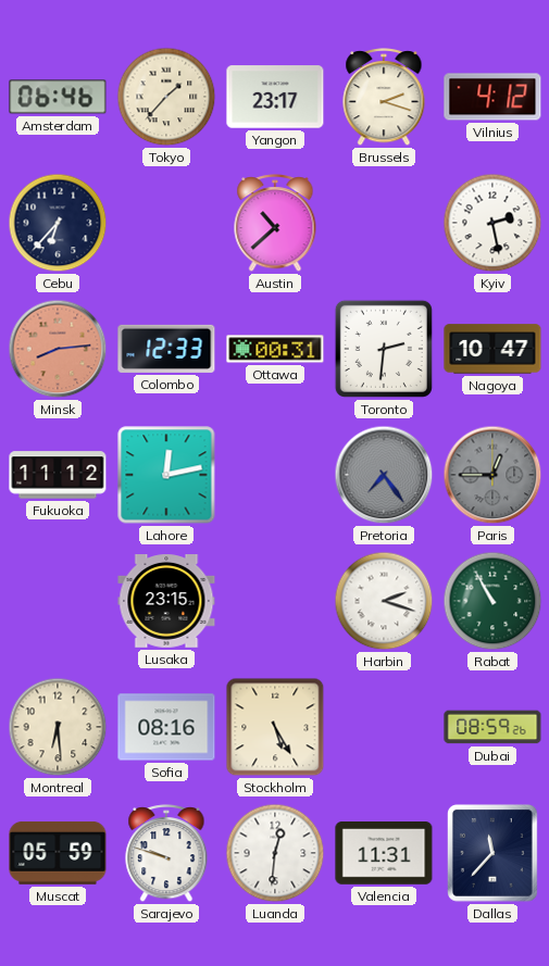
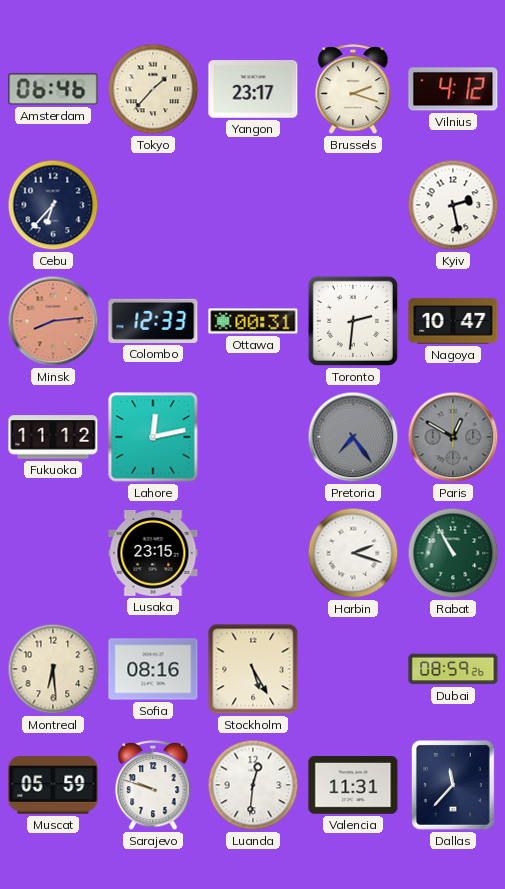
Austin: 10:38 -> none
Paris: 12:45 -> 12:50
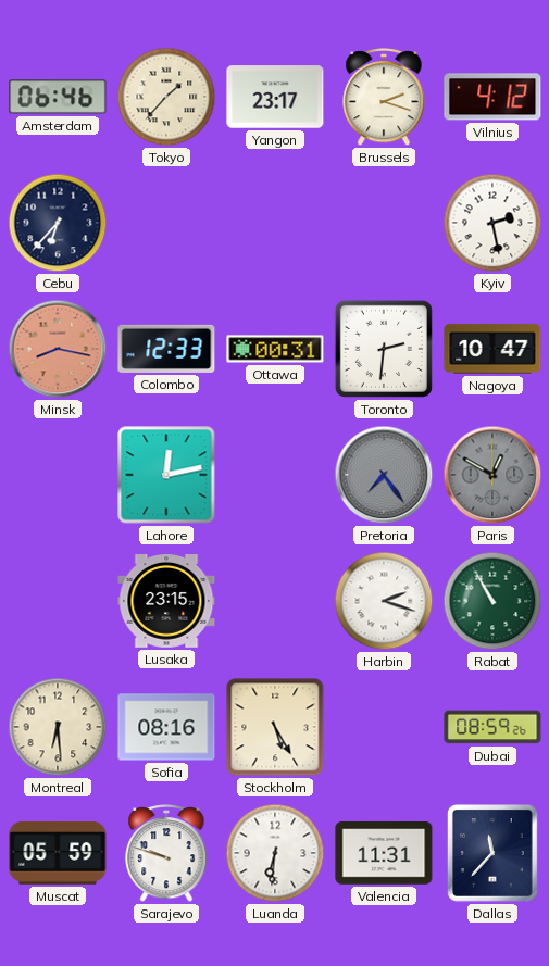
Minsk: 8:14 -> 8:17
Fukuoka: 11:12 -> none
Luanda: 12:31 -> 6:31
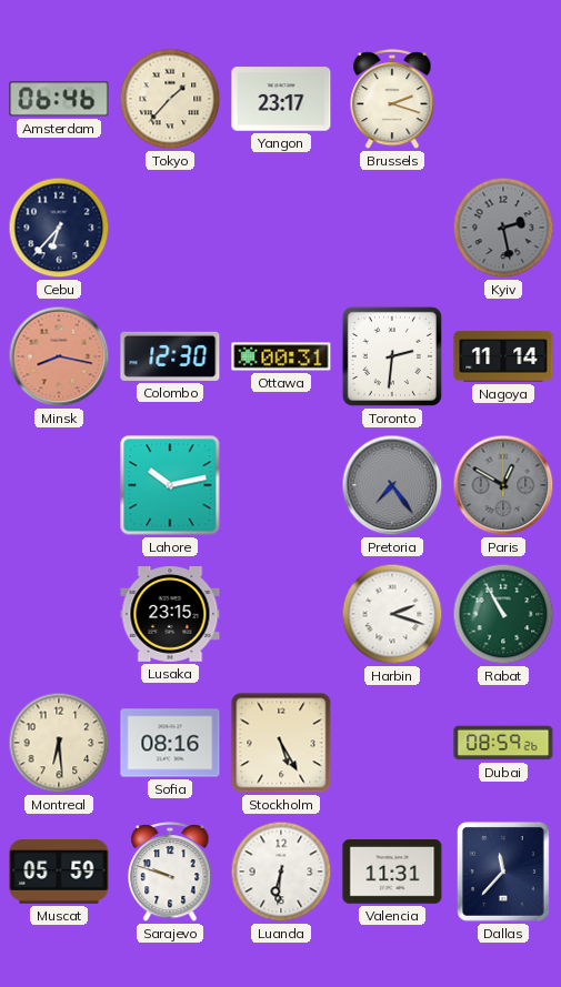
Vilnius: 4:12 -> none
Kyiv dial: white -> grey
Colombo: 12:33 -> 12:30
Nagoya: 10:47 -> 11:14
Lahore: 12:13 -> 10:13
